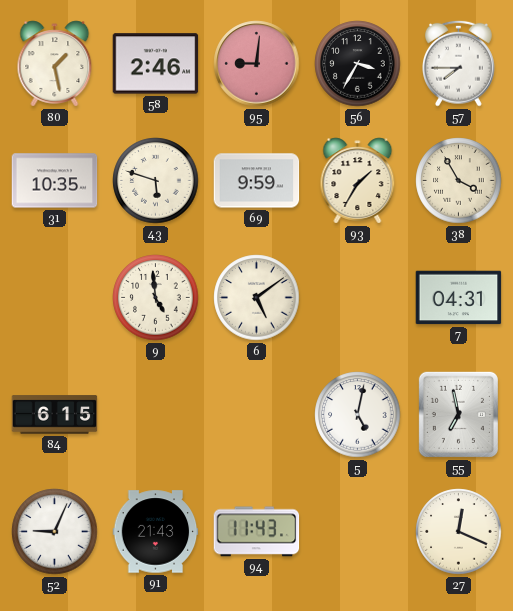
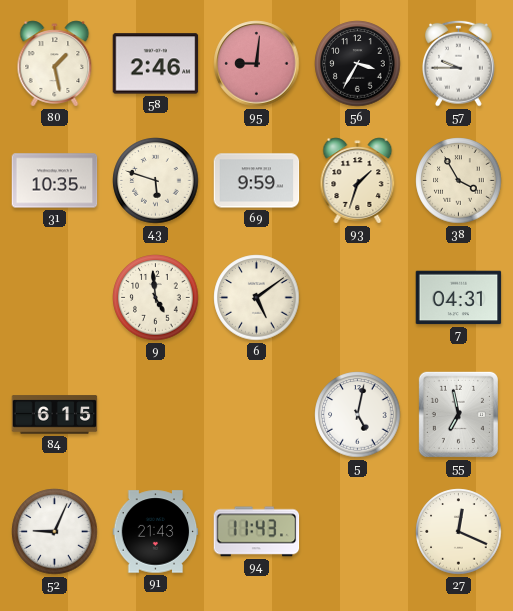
57: 7:45 -> 9:45
93: 1:35 -> 1:33
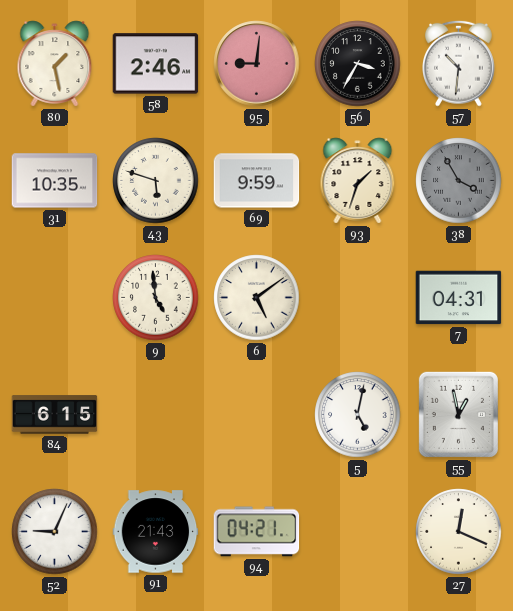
57: 9:45 -> 10:31
38 dial: cream -> grey
55: 6:58 -> 12:58
94: 11:43 -> 04:21
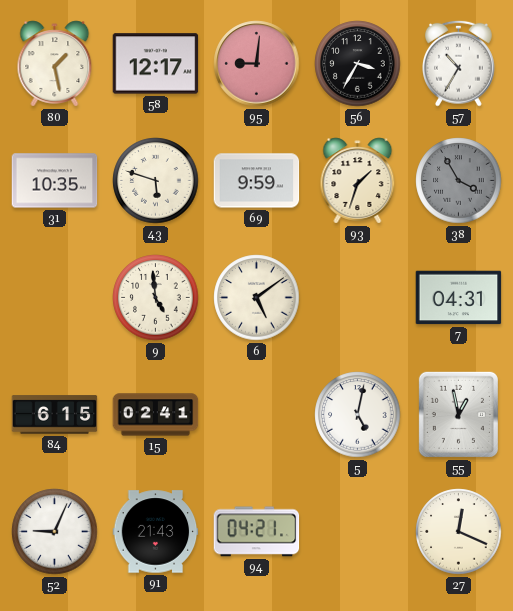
58: 2:46 -> 12:17
57: 10:31 -> 10:35
15: none -> 02:41
